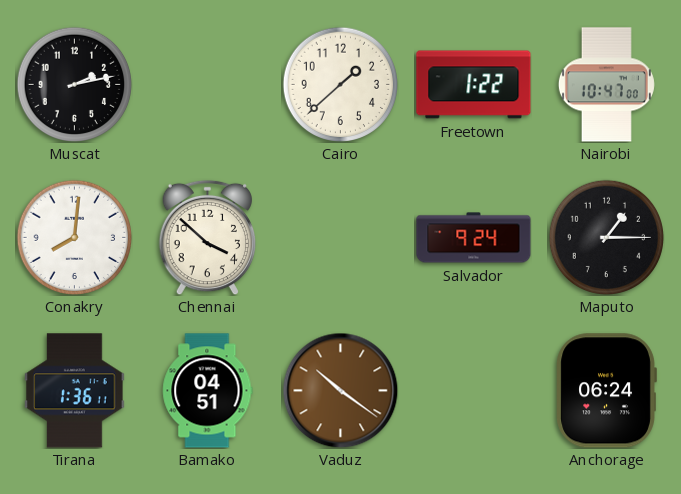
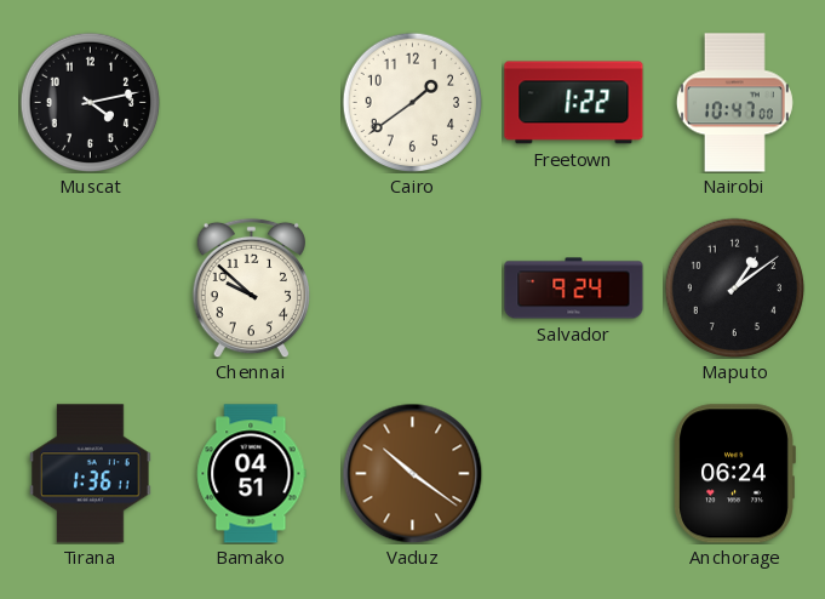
Muscat: 2:13 -> 4:13
Cairo: 1:38 -> 1:39
Conakry: 8:01 -> none
Chennai: 3:52 -> 9:52
Maputo: 1:15 -> 1:09
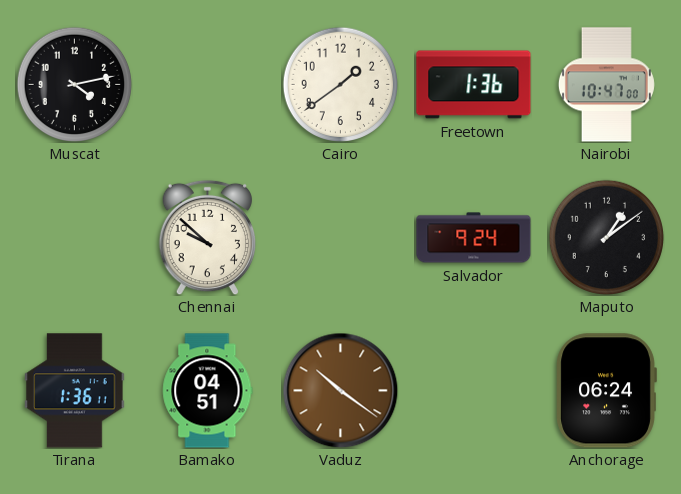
Freetown: 1:22 -> 1:36
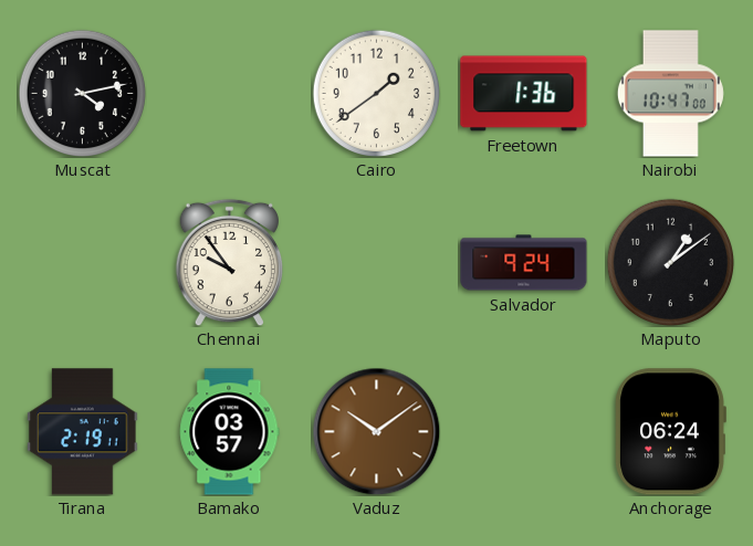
Chennai: 9:52 -> 9:54
Tirana: 1:36 -> 2:19
Bamako: 04:51 -> 03:57
Vaduz: 10:21 -> 10:09
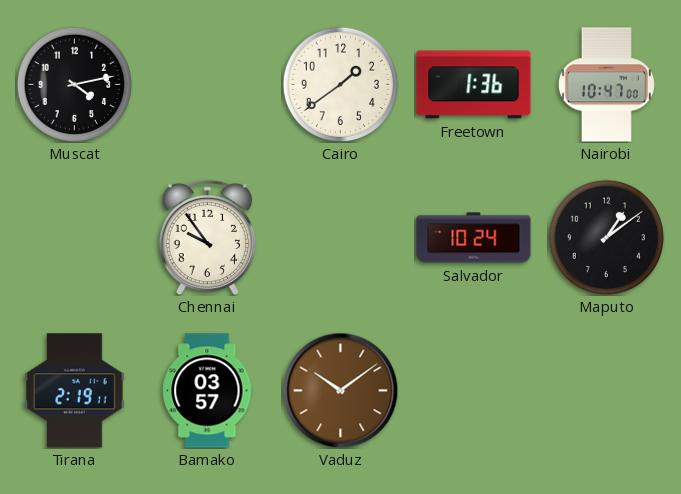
Salvador: 9:24 -> 10:24
Anchorage: 06:24 -> none
